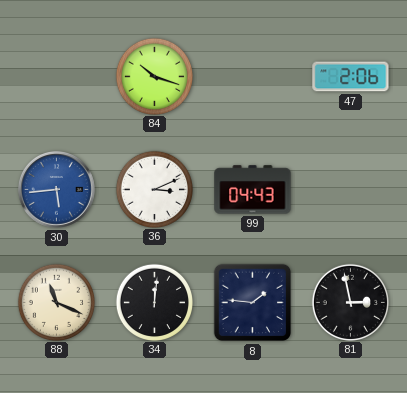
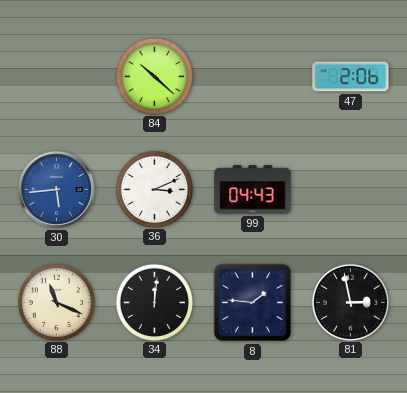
84: 10:18 -> 10:22
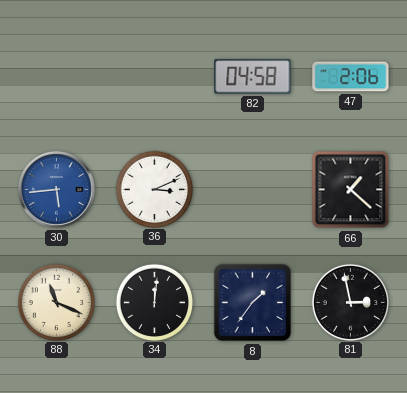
84: 10:22 -> none
82: none -> 04:58
99: 04:43 -> none
66: none -> 1:22
8: 1:46 -> 1:36
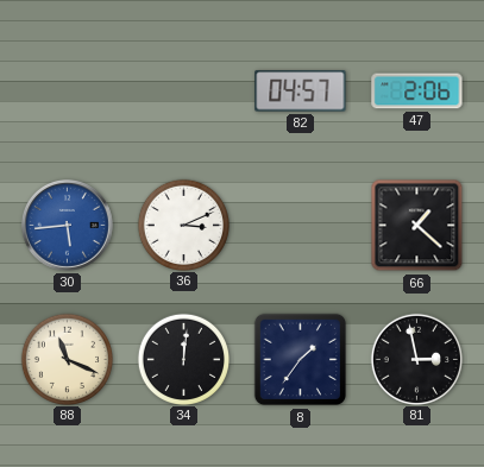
82: 04:58 -> 04:57
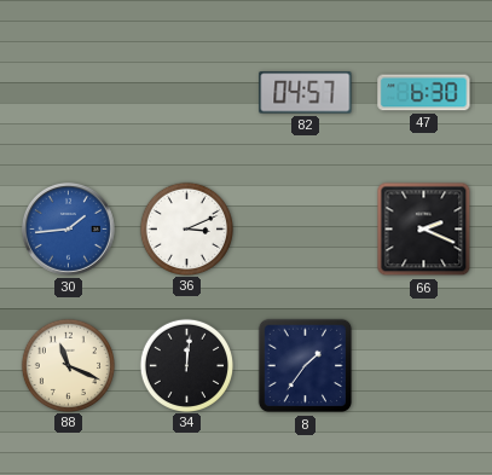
47: 2:06 -> 6:30
30: 5:44 -> 1:44
66: 1:22 -> 2:19
81: 2:58 -> none
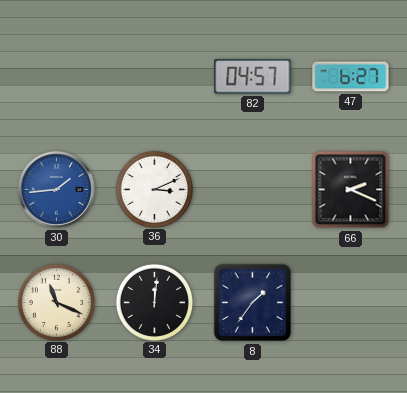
47: 6:30 -> 6:27
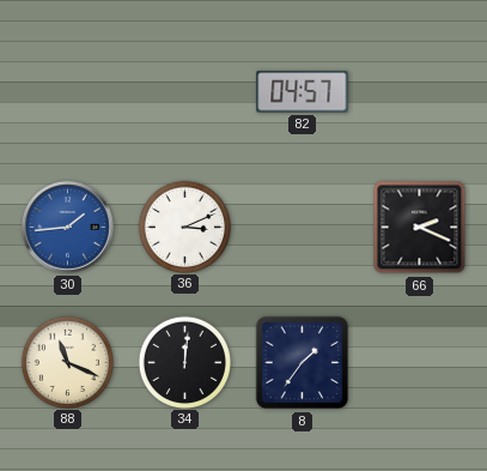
47: 6:27 -> none
